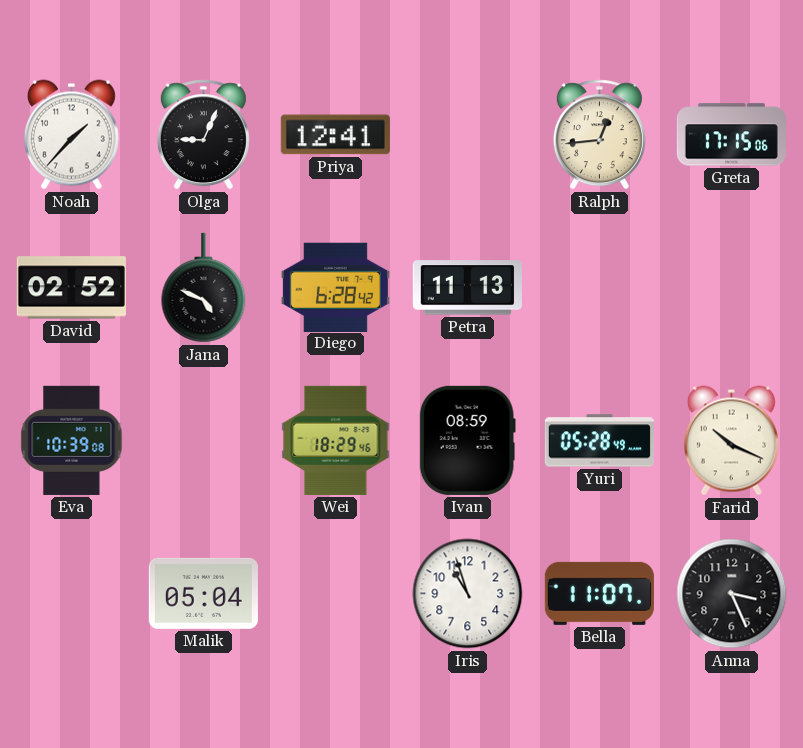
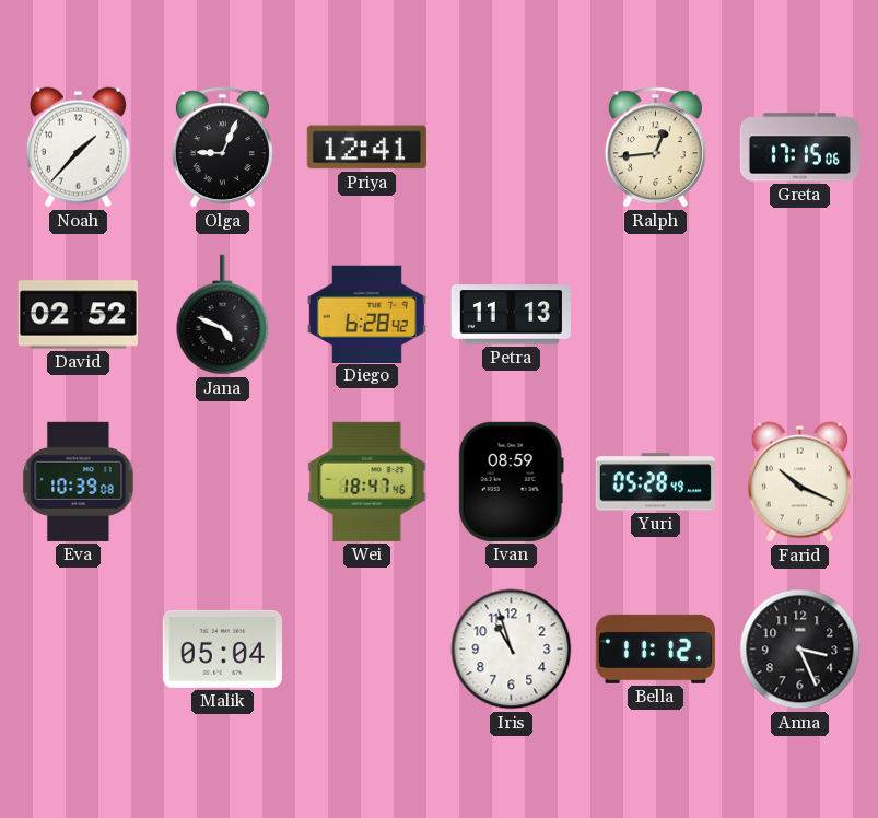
Wei: 18:29 -> 18:47
Bella: 11:07 -> 11:12
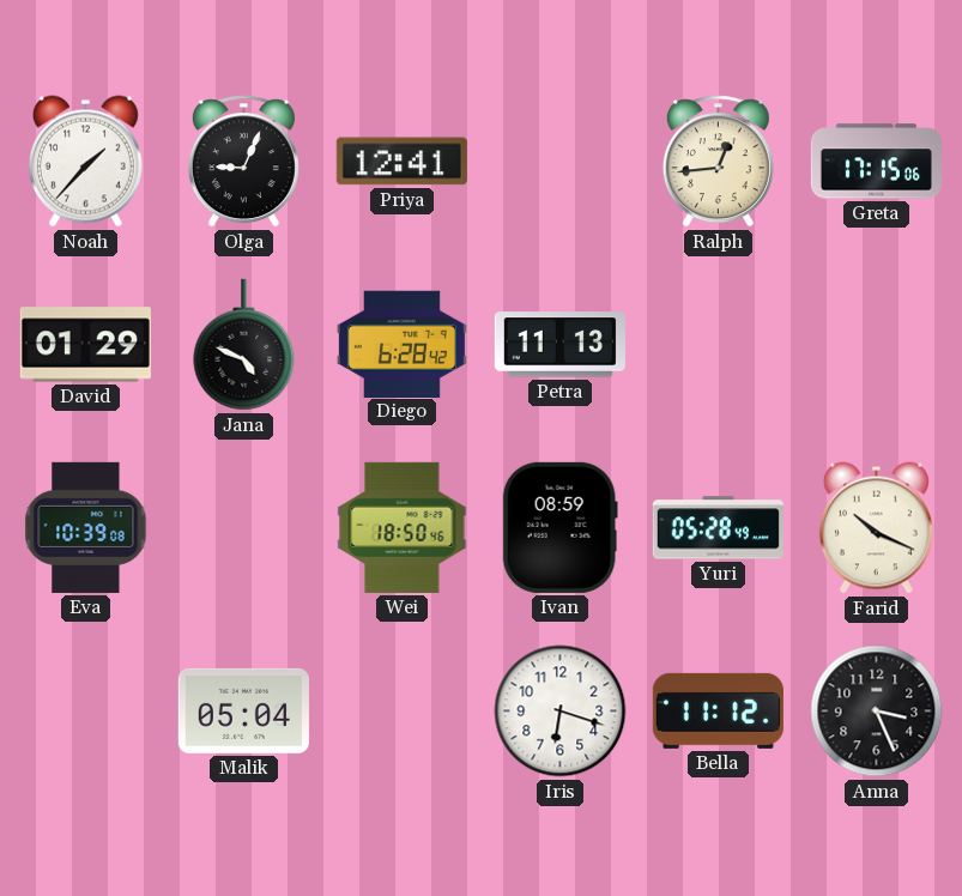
David: 02:52 -> 01:29
Wei: 18:47 -> 18:50
Iris: 10:57 -> 6:18
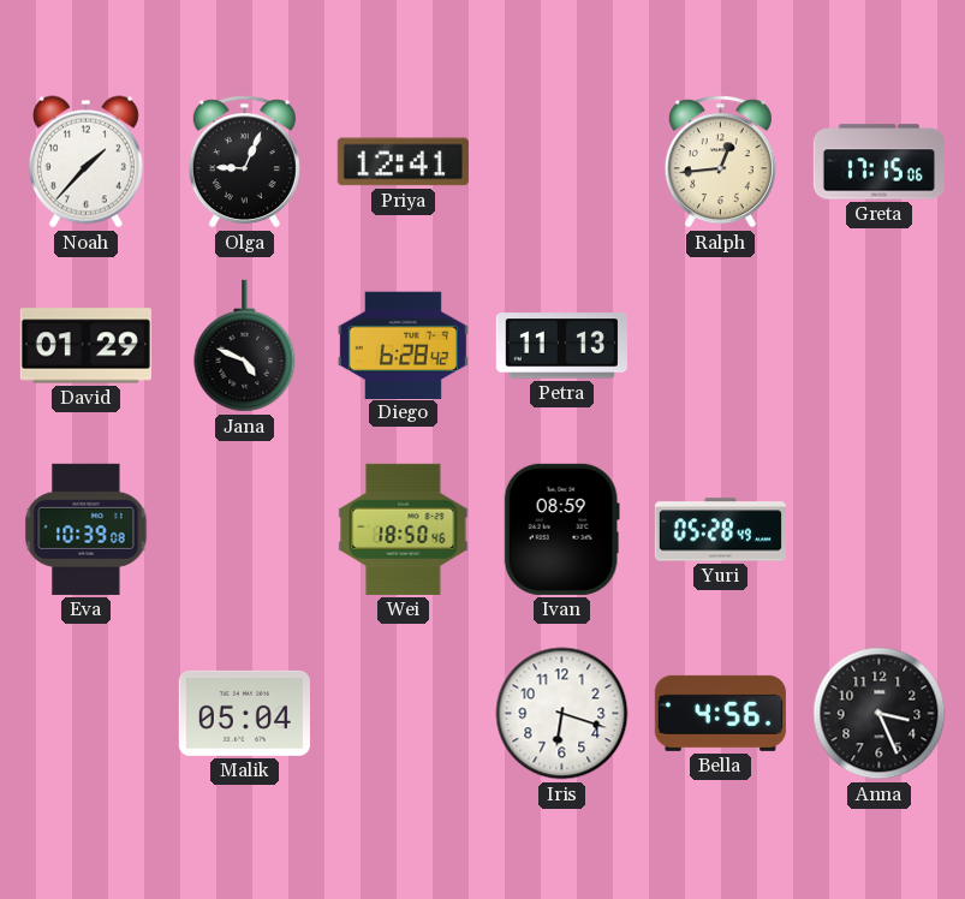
Farid: 10:19 -> none
Bella: 11:12 -> 4:56
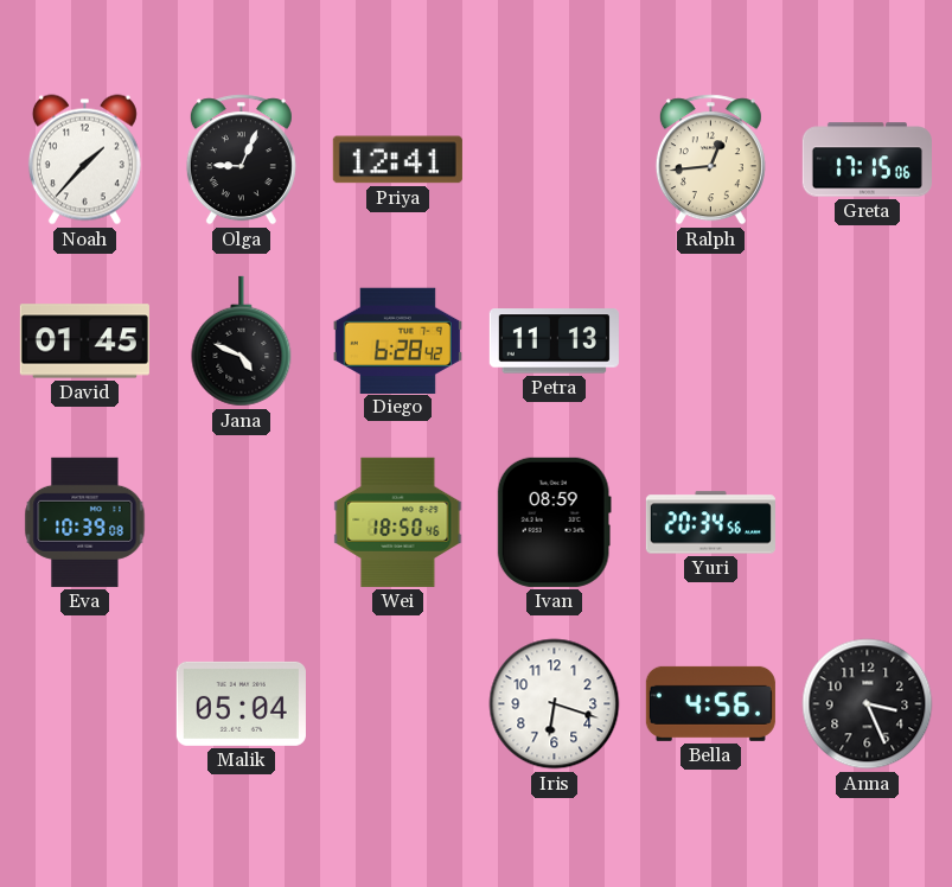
David: 01:29 -> 01:45
Yuri: 05:28 -> 20:34
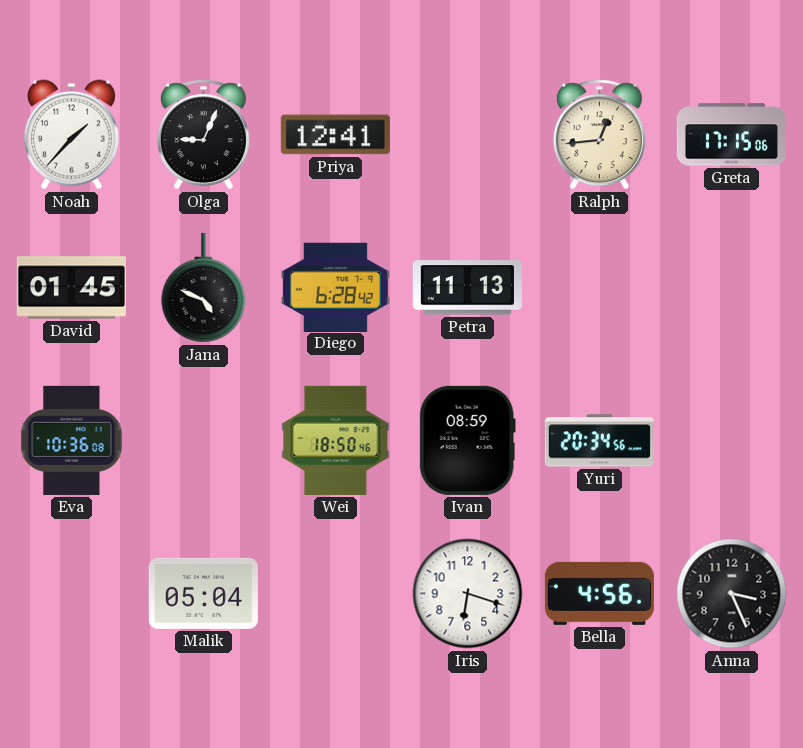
Eva: 10:39 -> 10:36
